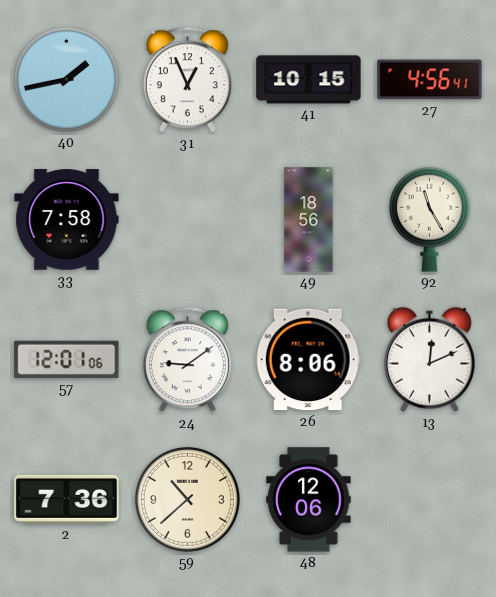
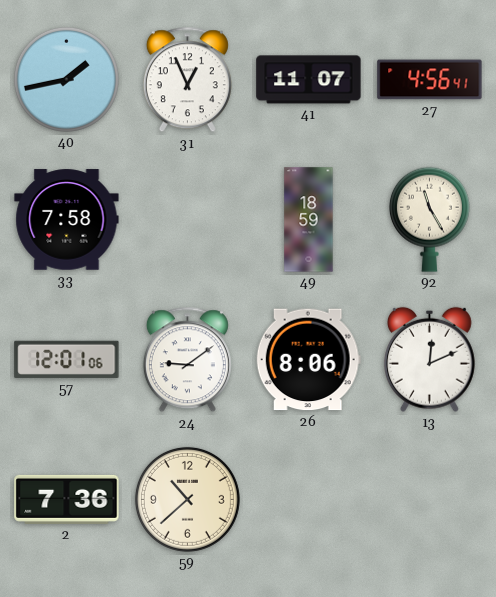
41: 10:15 -> 11:07
49: 18:56 -> 18:59
48: 12:06 -> none
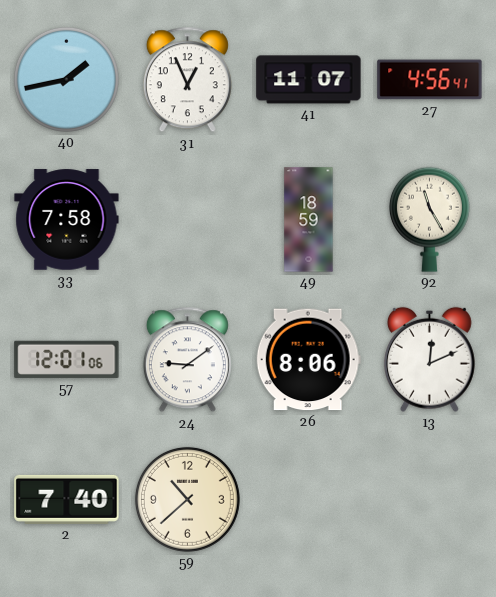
2: 7:36 -> 7:40
